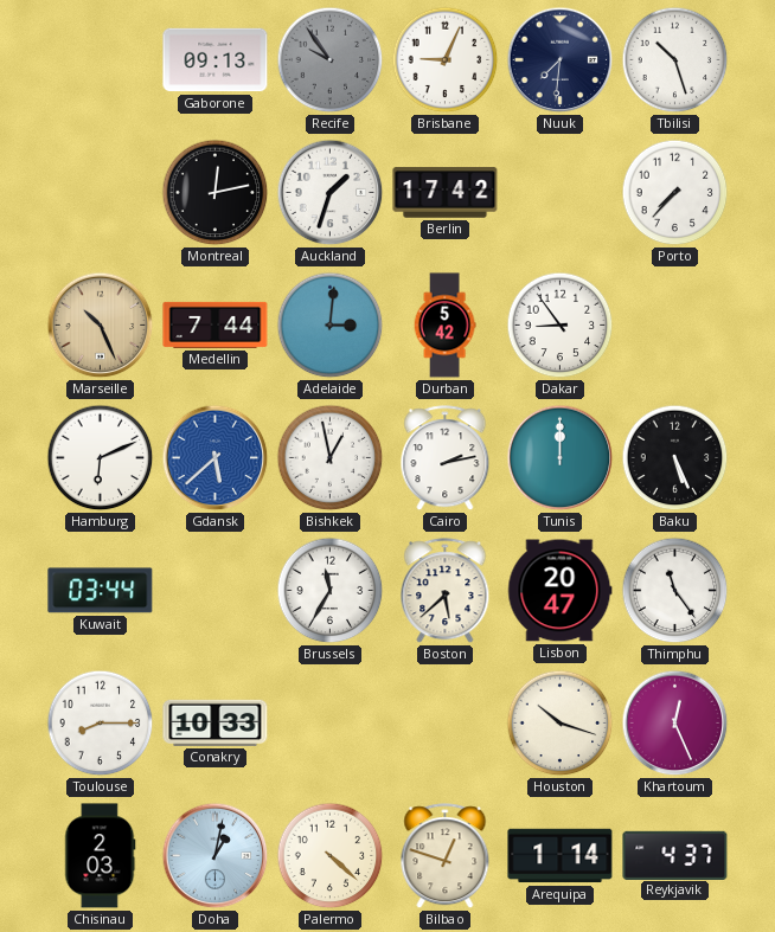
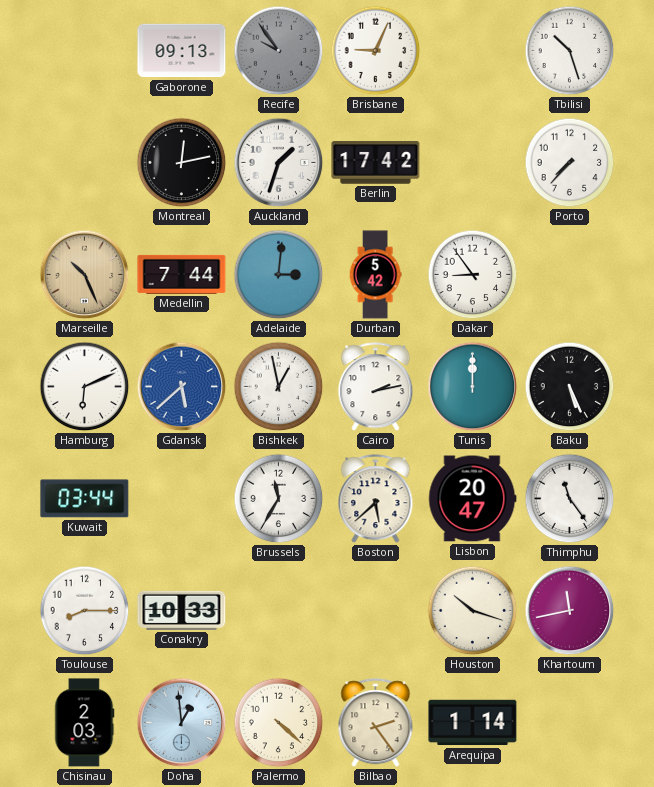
Nuuk: 7:31 -> none
Khartoum: 12:26 -> 11:43
Doha: 1:02 -> 12:59
Bilbao: 12:48 -> 2:24
Reykjavik: 4:37 -> none
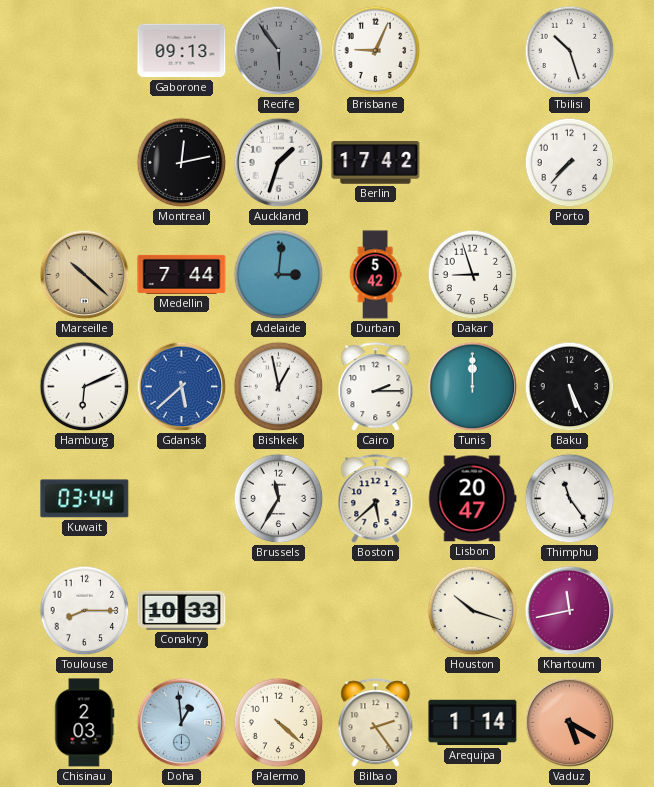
Recife: 9:54 -> 5:54
Marseille: 10:26 -> 10:22
Dakar: 8:54 -> 8:57
Cairo: 2:13 -> 2:15
Vaduz: none -> 5:20
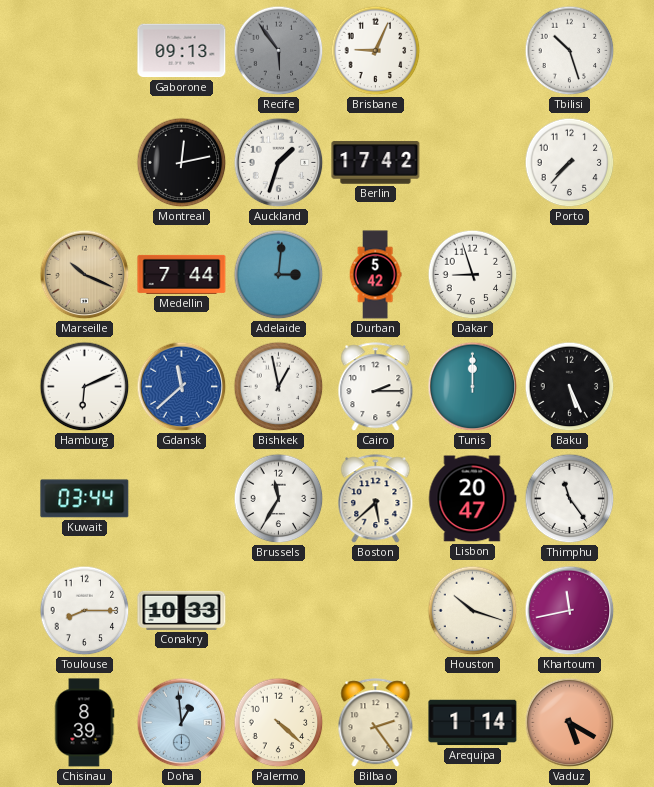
Marseille: 10:22 -> 10:19
Gdansk: 5:38 -> 11:38
Chisinau: 2:03 -> 8:39
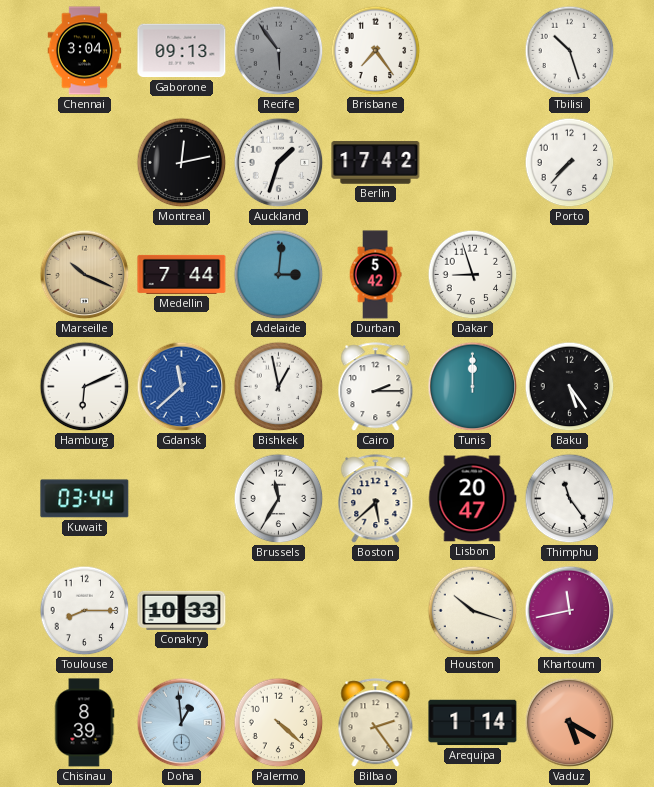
Chennai: none -> 3:04
Brisbane: 9:04 -> 7:24
Baku: 5:26 -> 5:24
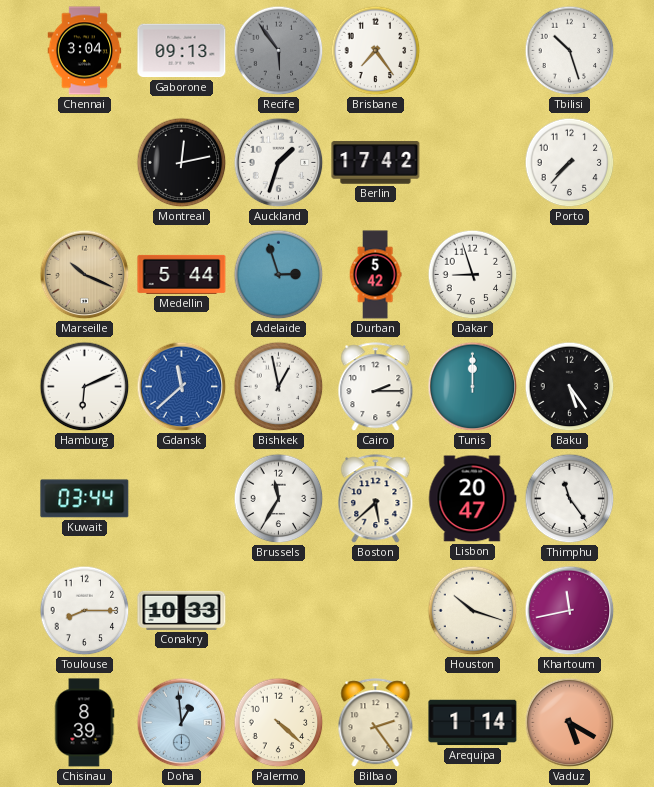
Medellin: 7:44 -> 5:44
Adelaide: 3:01 -> 2:57
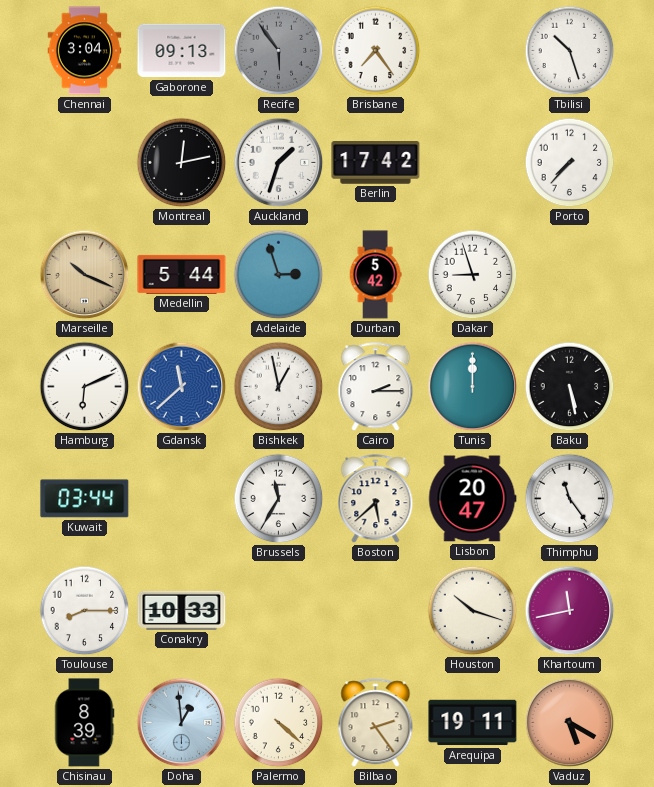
Baku: 5:24 -> 5:28
Arequipa: 1:14 -> 19:11
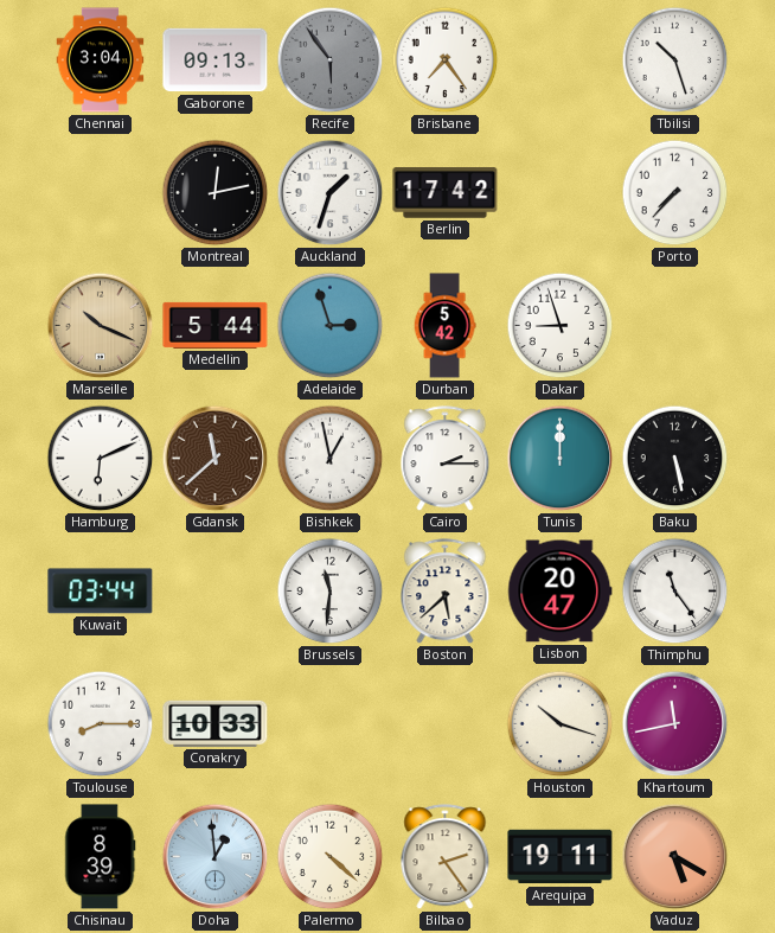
Gdansk dial: blue -> brown
Brussels: 11:35 -> 11:31
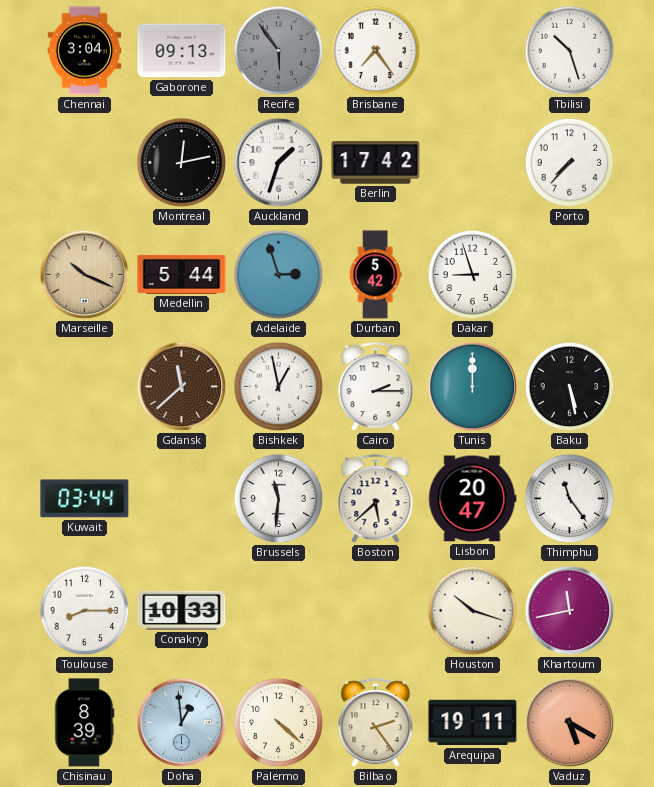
Hamburg: 6:11 -> none
